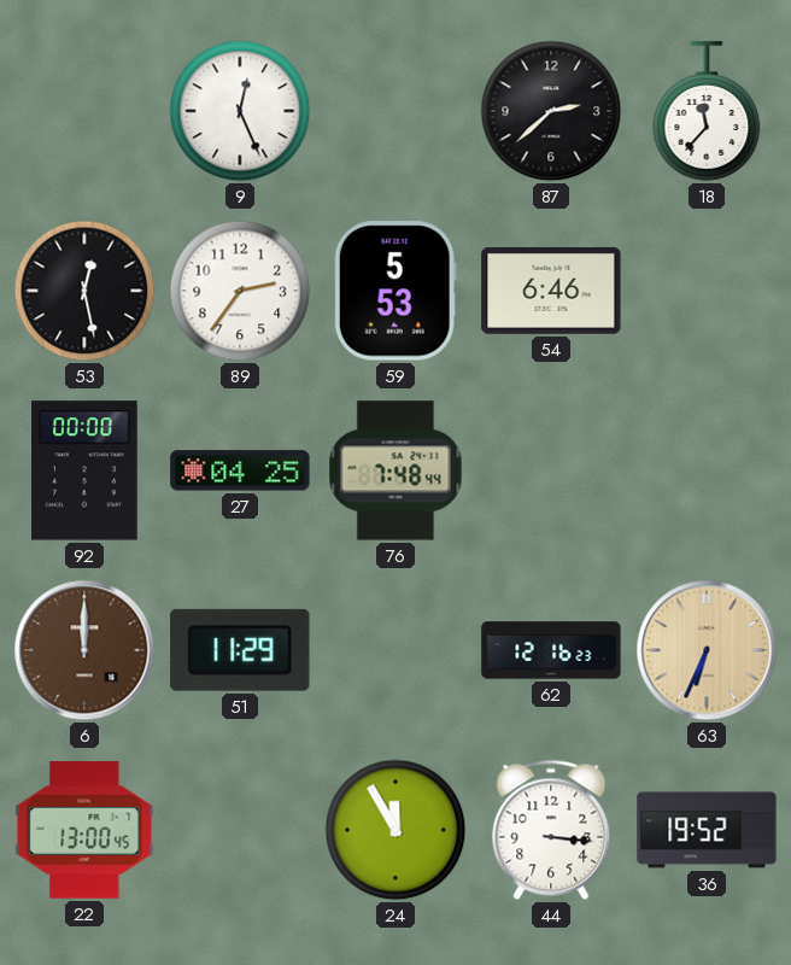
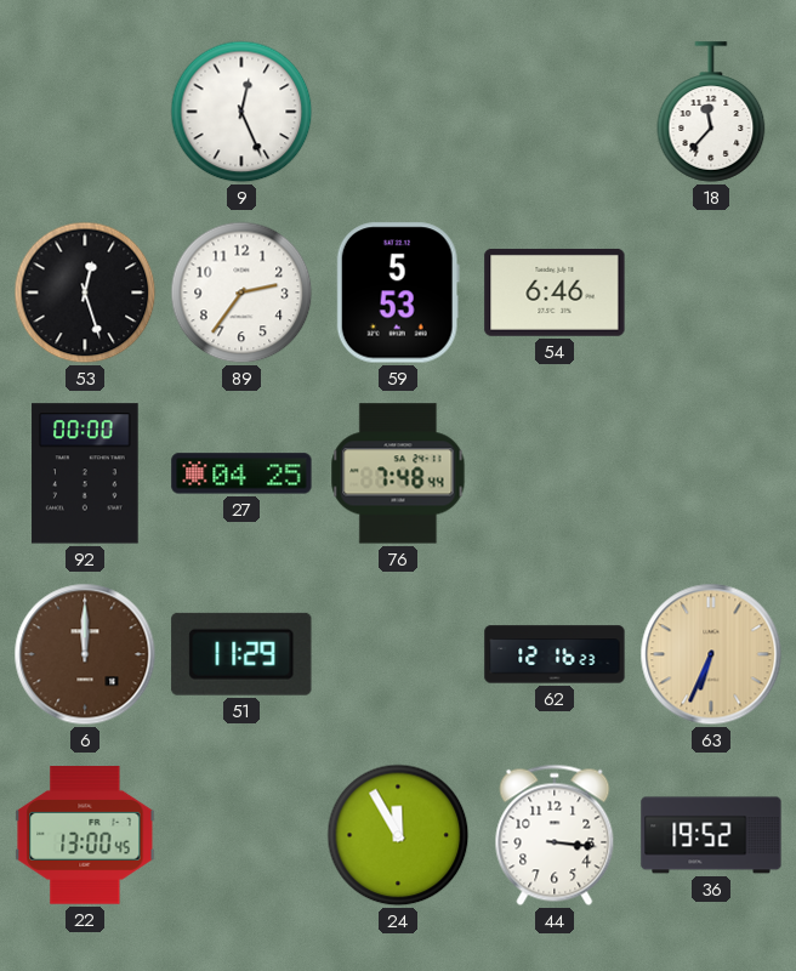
87: 2:38 -> none
53: 12:28 -> 12:27
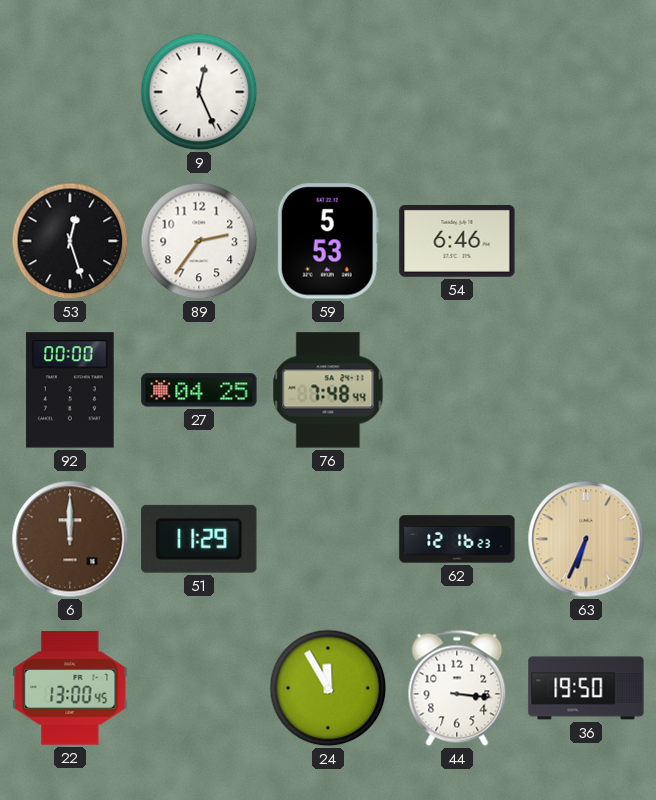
18: 11:37 -> none
36: 19:52 -> 19:50
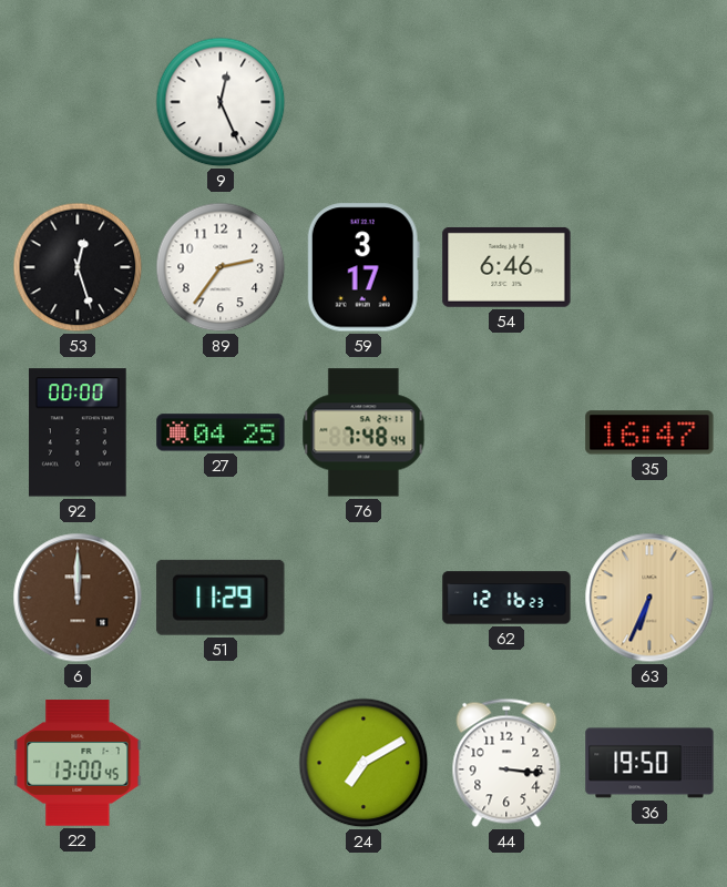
59: 5:53 -> 3:17
35: none -> 16:47
24: 11:55 -> 7:10
